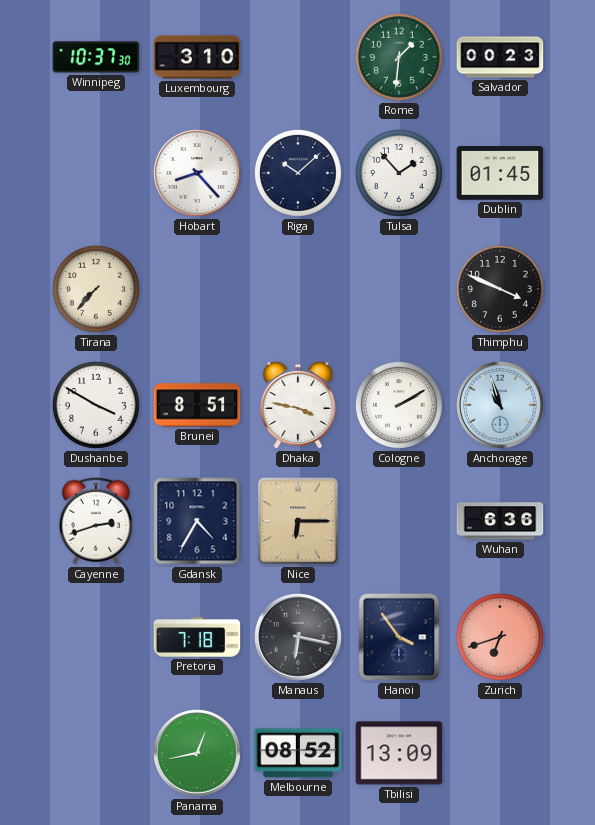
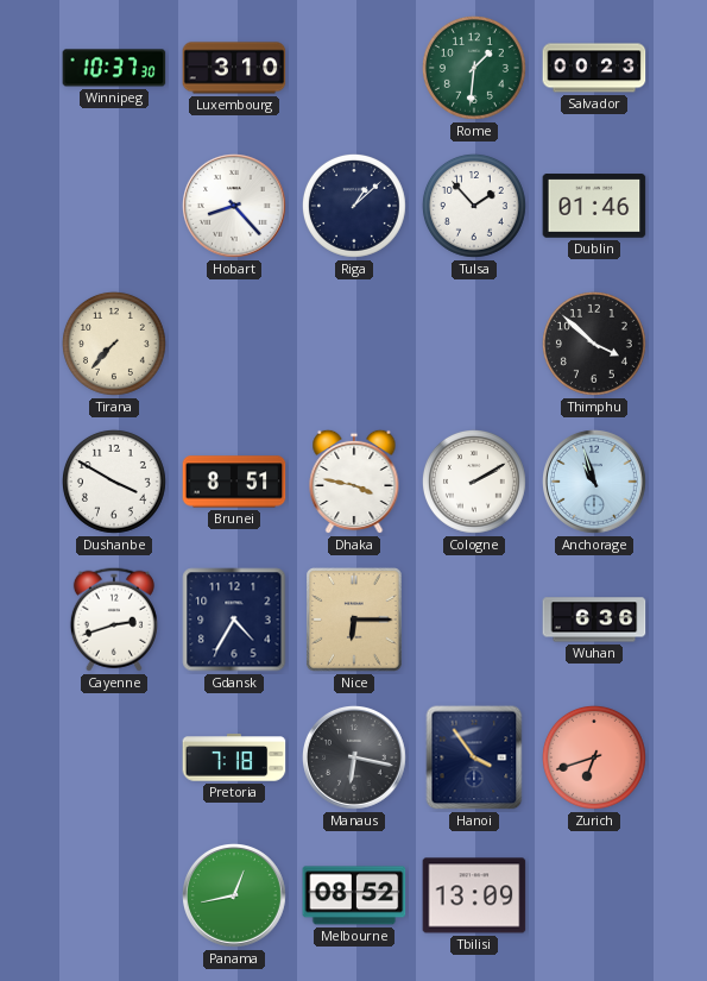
Riga: 10:08 -> 1:08
Dublin: 01:45 -> 01:46
Thimphu: 3:49 -> 3:52
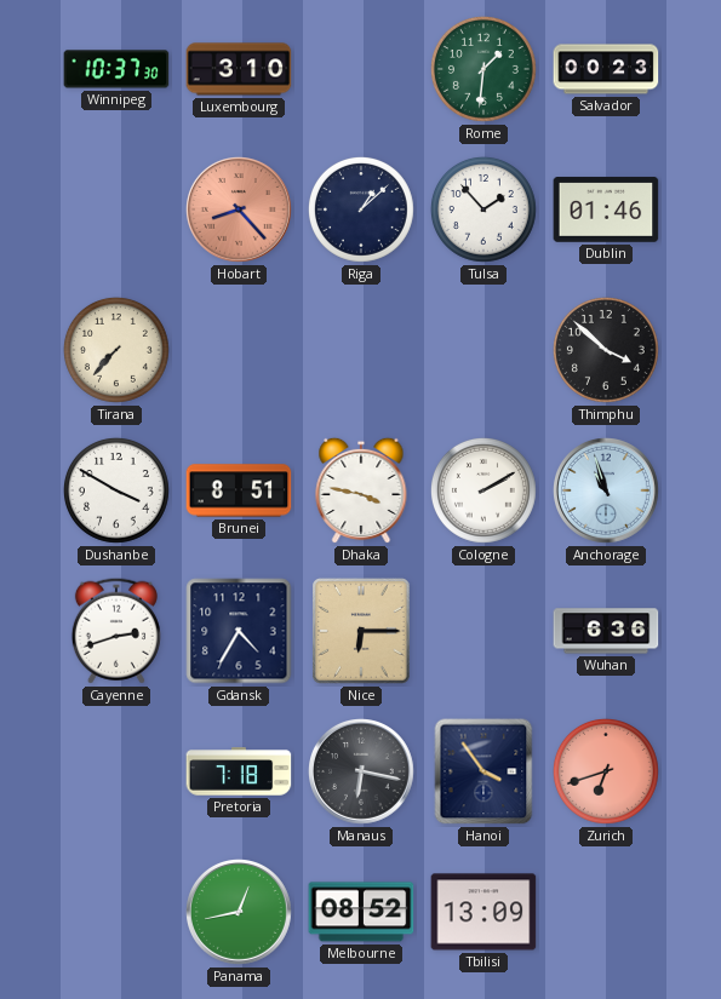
Hobart dial: white -> salmon
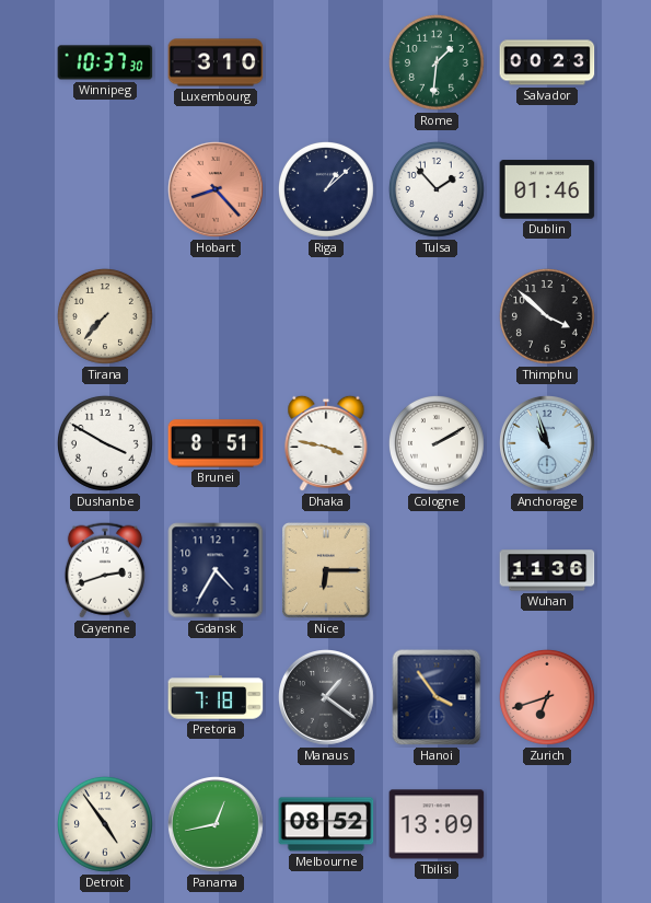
Wuhan: 6:36 -> 11:36
Manaus: 6:17 -> 1:21
Detroit: none -> 4:54
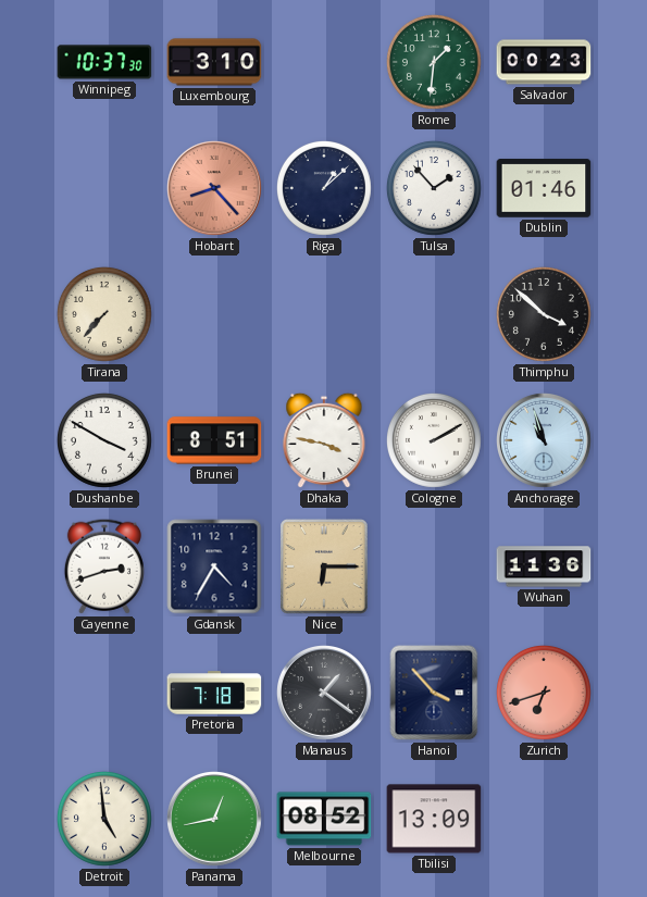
Hanoi: 3:54 -> 3:53
Detroit: 4:54 -> 4:59
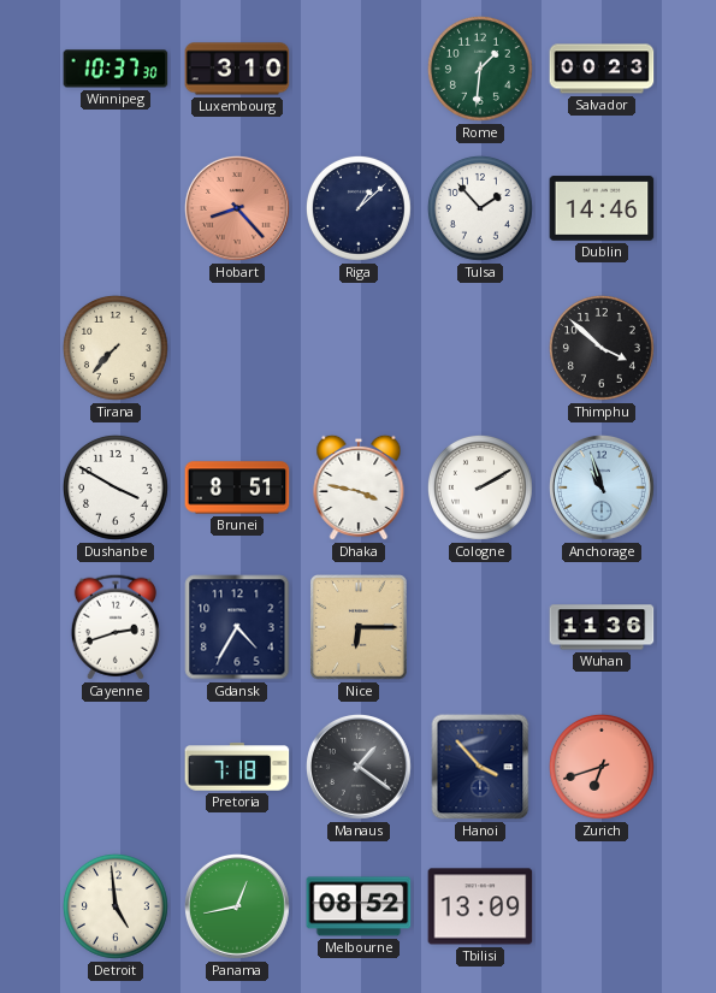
Dublin: 01:46 -> 14:46
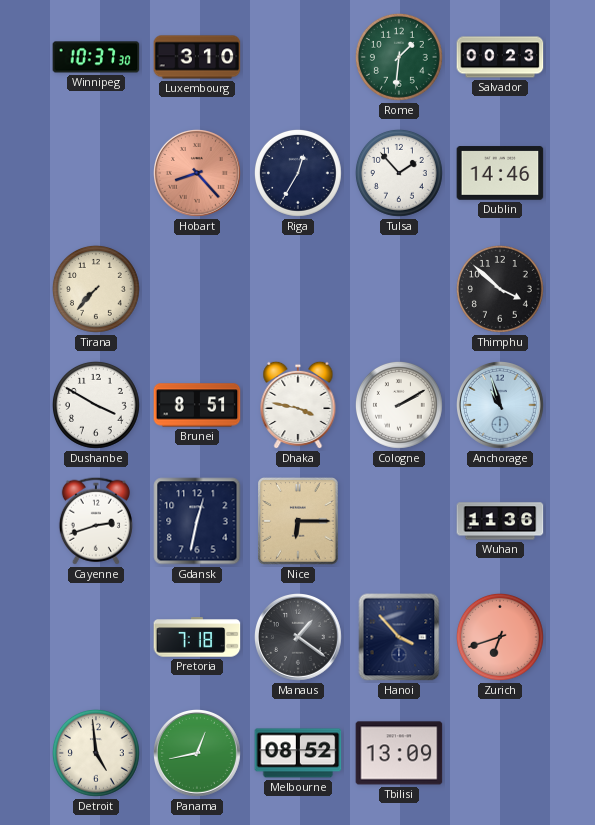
Riga: 1:08 -> 12:35
Gdansk: 4:35 -> 12:32
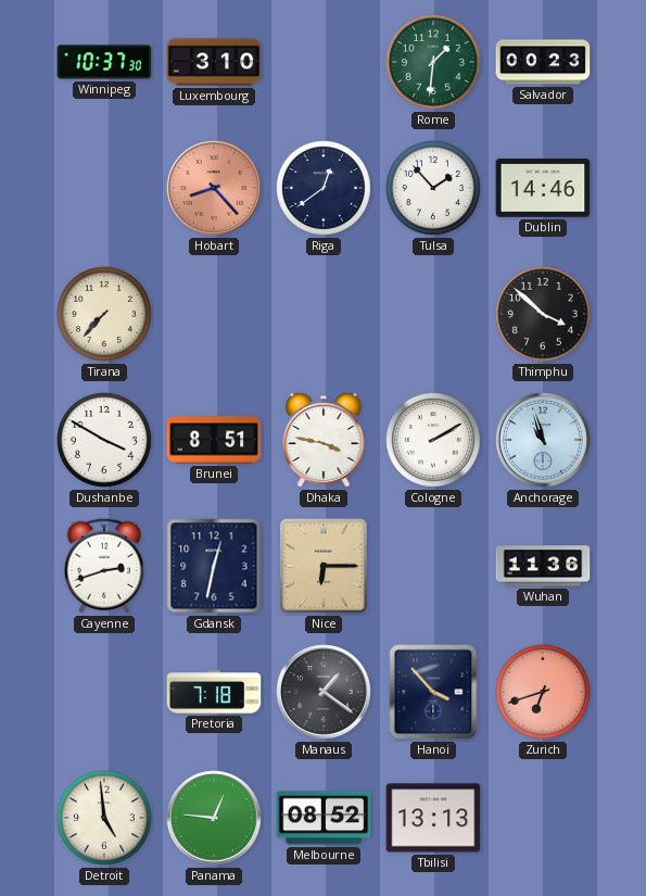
Riga: 12:35 -> 12:39
Panama: 12:43 -> 12:46
Tbilisi: 13:09 -> 13:13
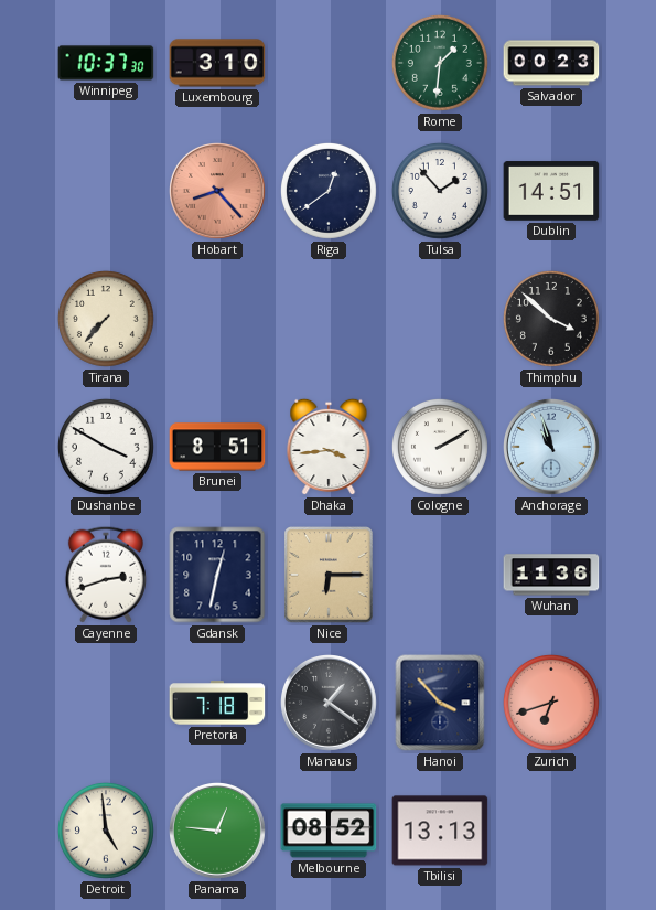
Dublin: 14:46 -> 14:51
Dhaka: 3:47 -> 3:44
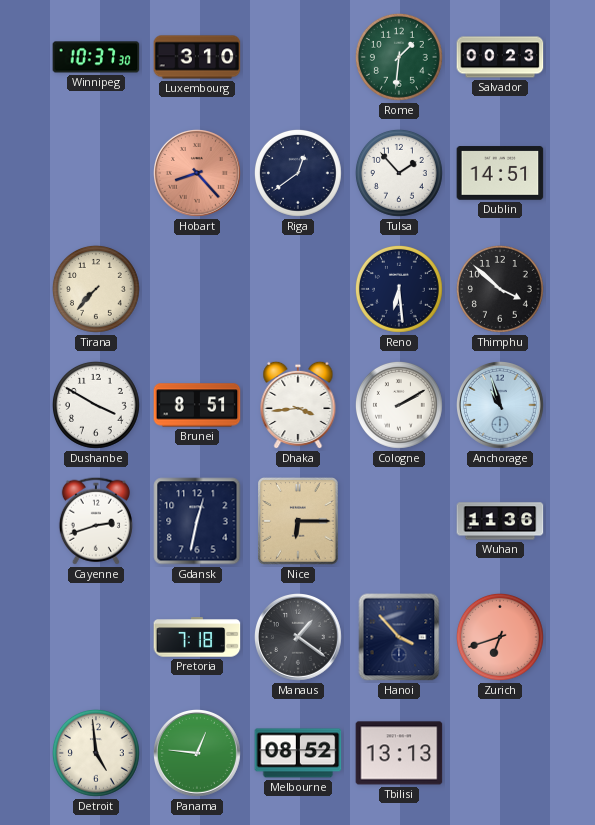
Reno: none -> 6:29
